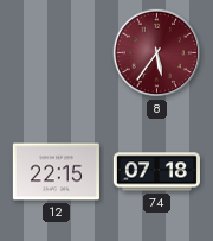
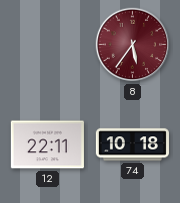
12: 22:15 -> 22:11
74: 07:18 -> 10:18
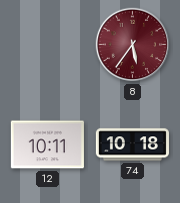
12: 22:11 -> 10:11
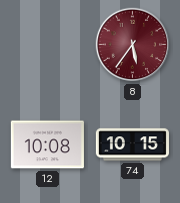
12: 10:11 -> 10:08
74: 10:18 -> 10:15
